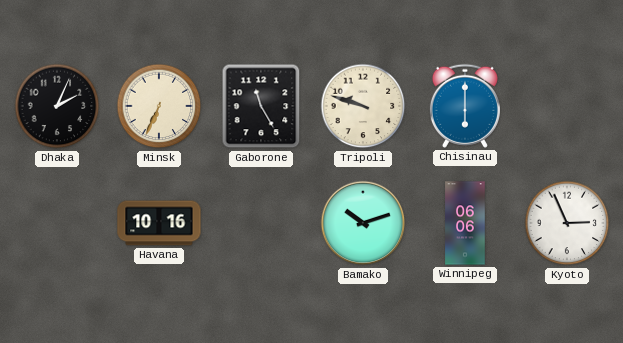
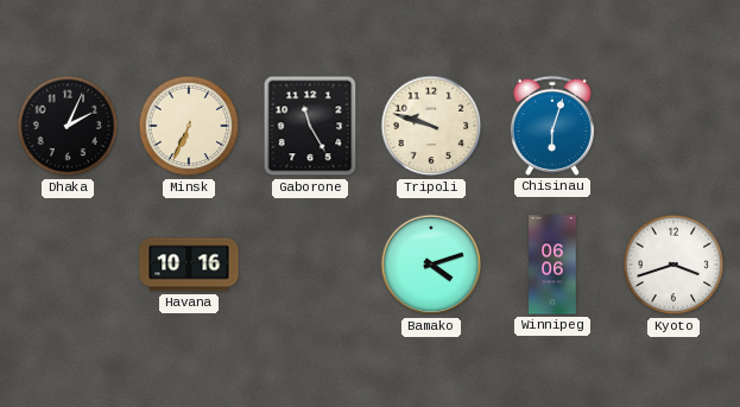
Chisinau: 6:00 -> 6:03
Bamako: 10:12 -> 4:12
Kyoto: 2:56 -> 3:42
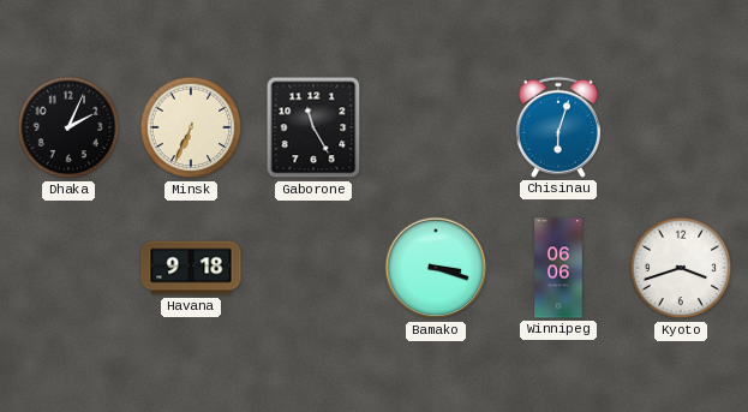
Tripoli: 9:48 -> none
Havana: 10:16 -> 9:18
Bamako: 4:12 -> 3:18
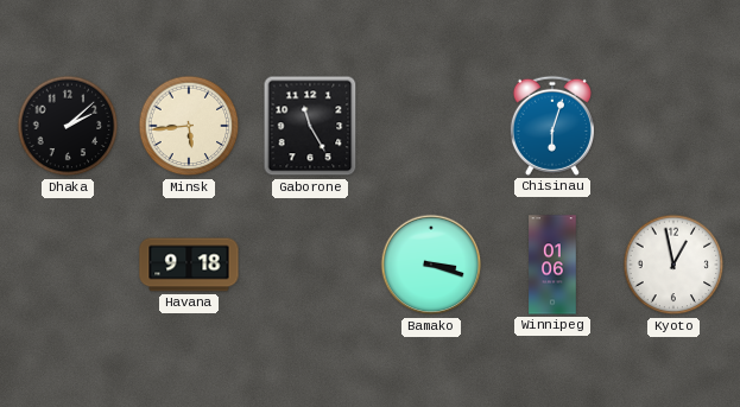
Dhaka: 2:04 -> 2:08
Minsk: 6:34 -> 5:44
Winnipeg: 06:06 -> 01:06
Kyoto: 3:42 -> 12:58
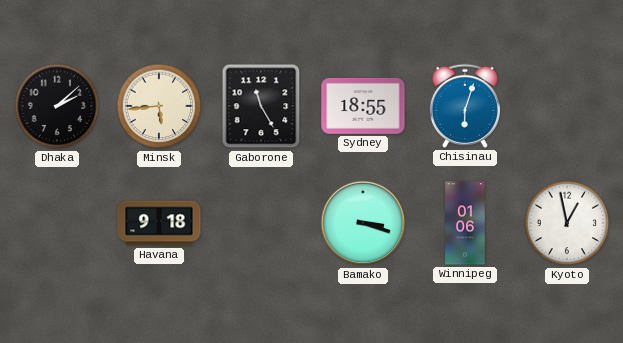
Sydney: none -> 18:55
